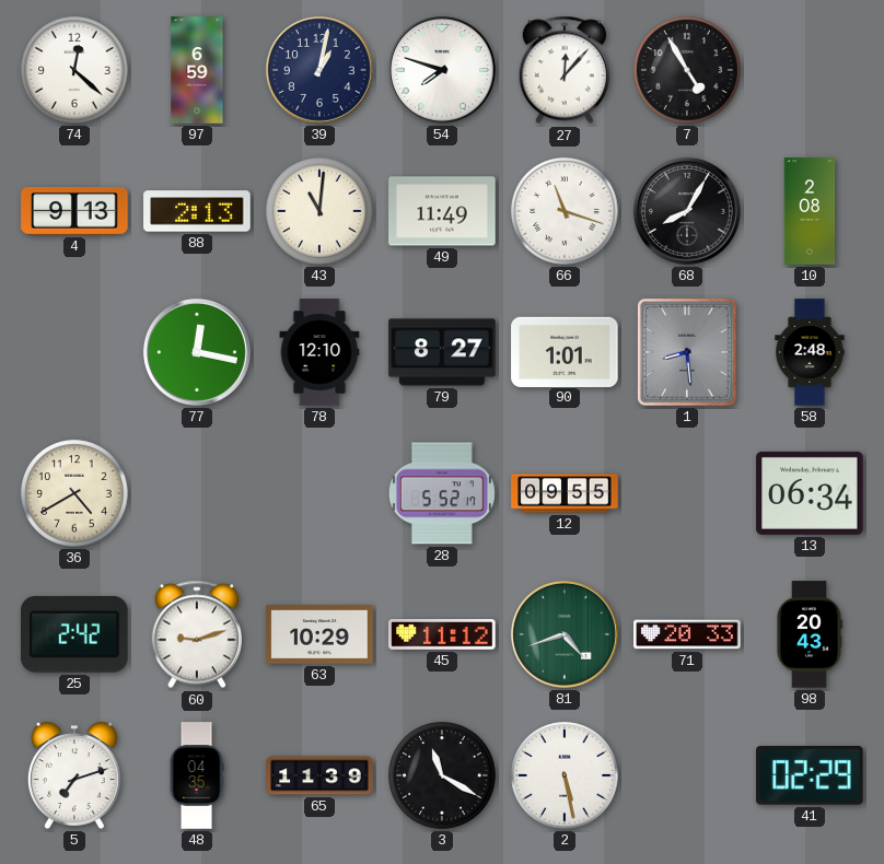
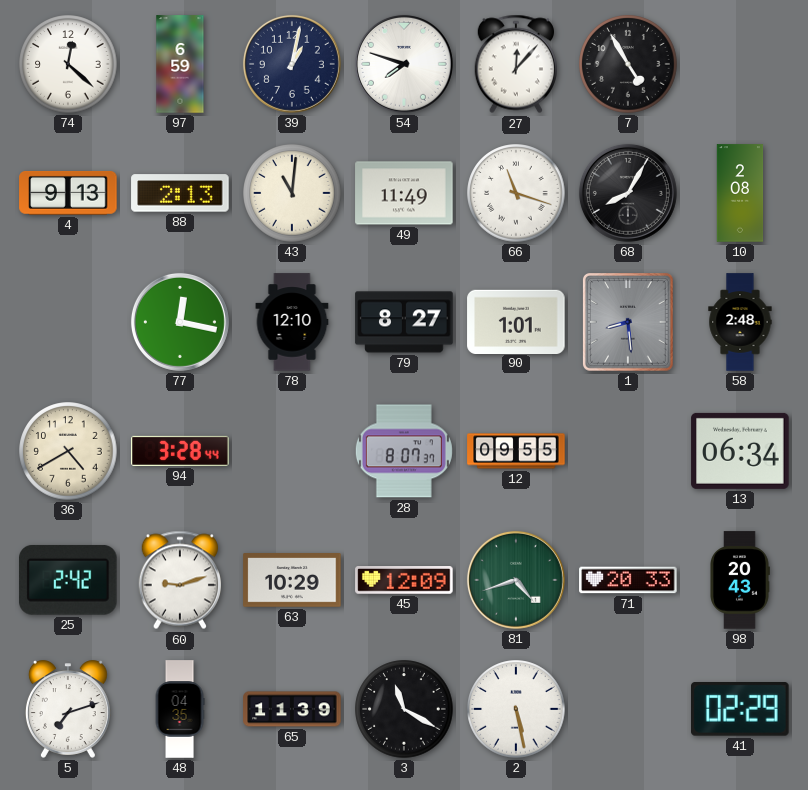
94: none -> 3:28
28: 5:52 -> 8:07
45: 11:12 -> 12:09
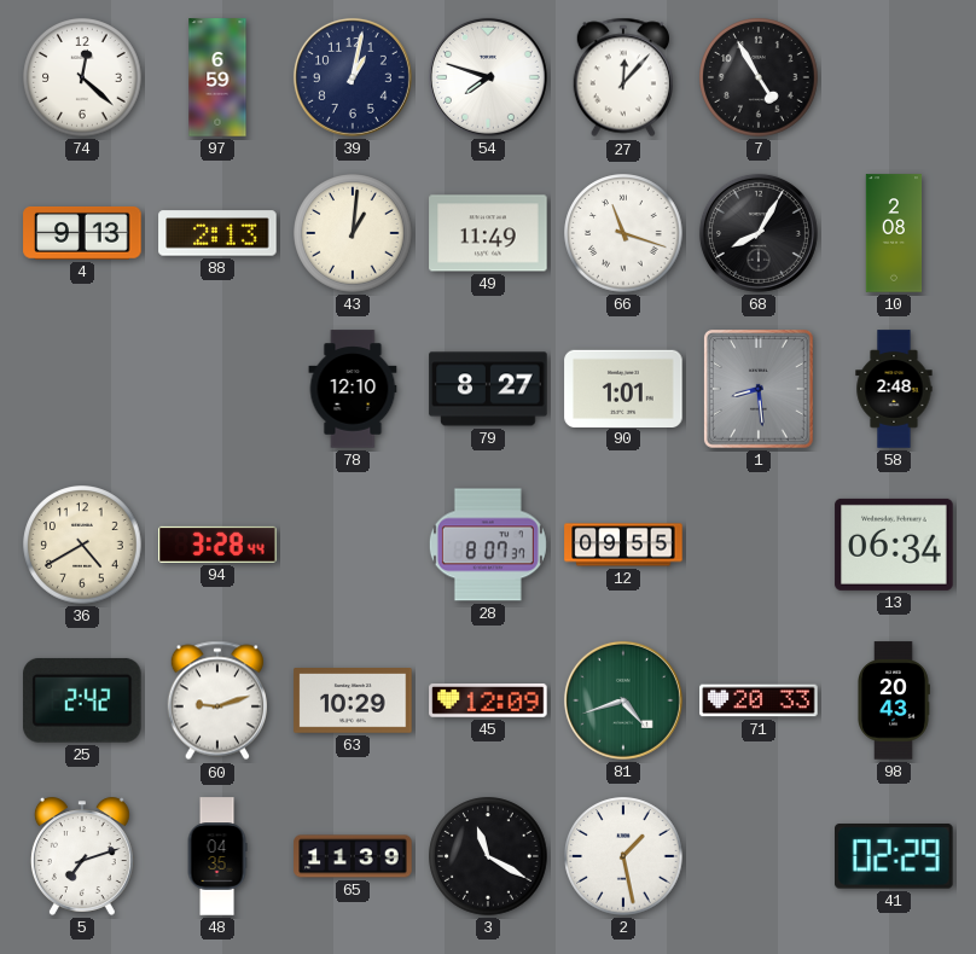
43: 11:01 -> 1:01
77: 12:17 -> none
2: 5:28 -> 1:28
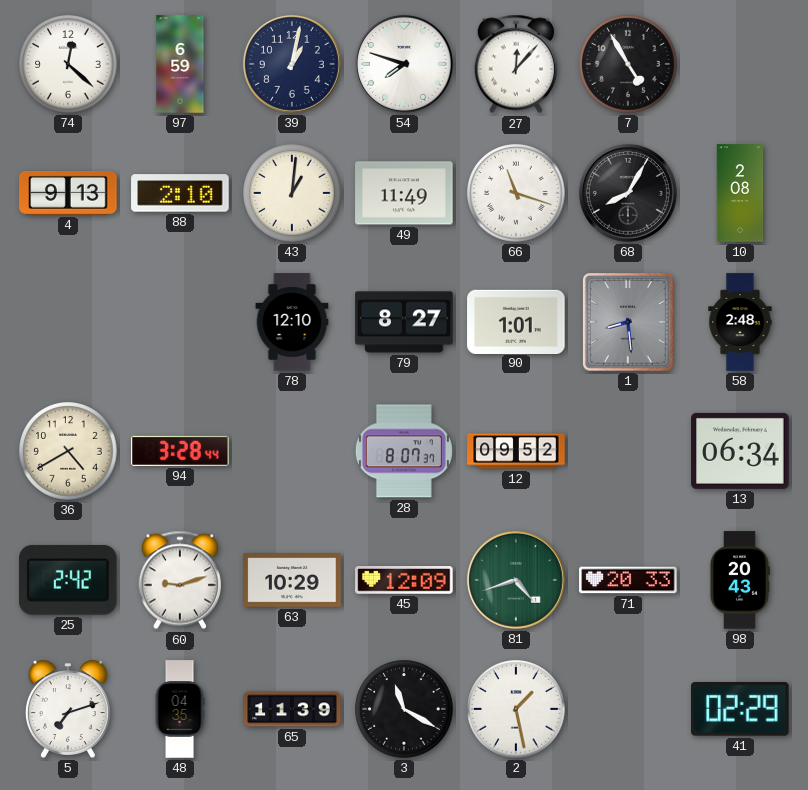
88: 2:13 -> 2:10
12: 09:55 -> 09:52
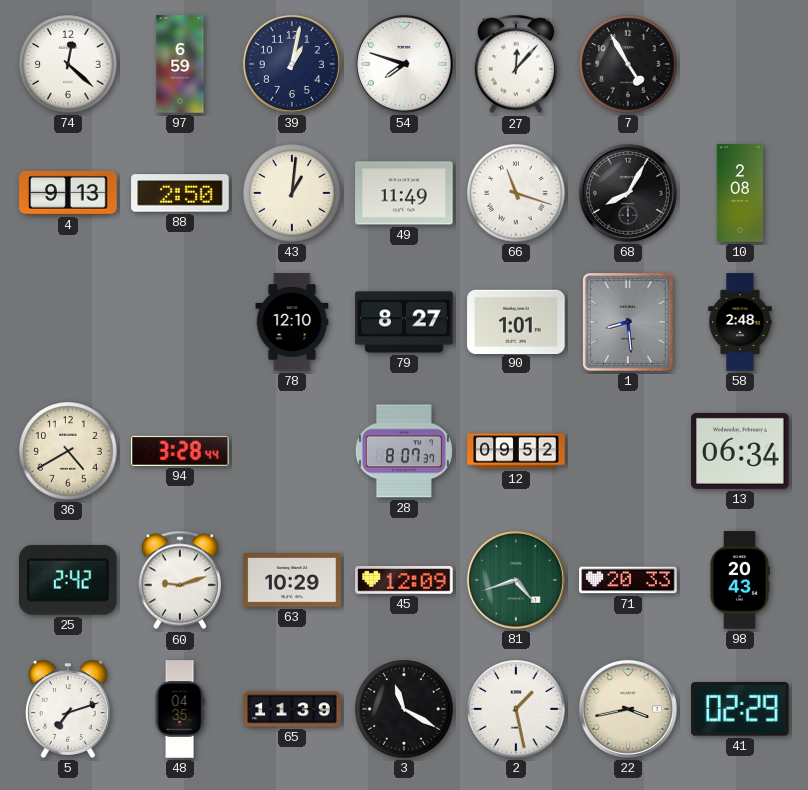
88: 2:10 -> 2:50
22: none -> 3:43
